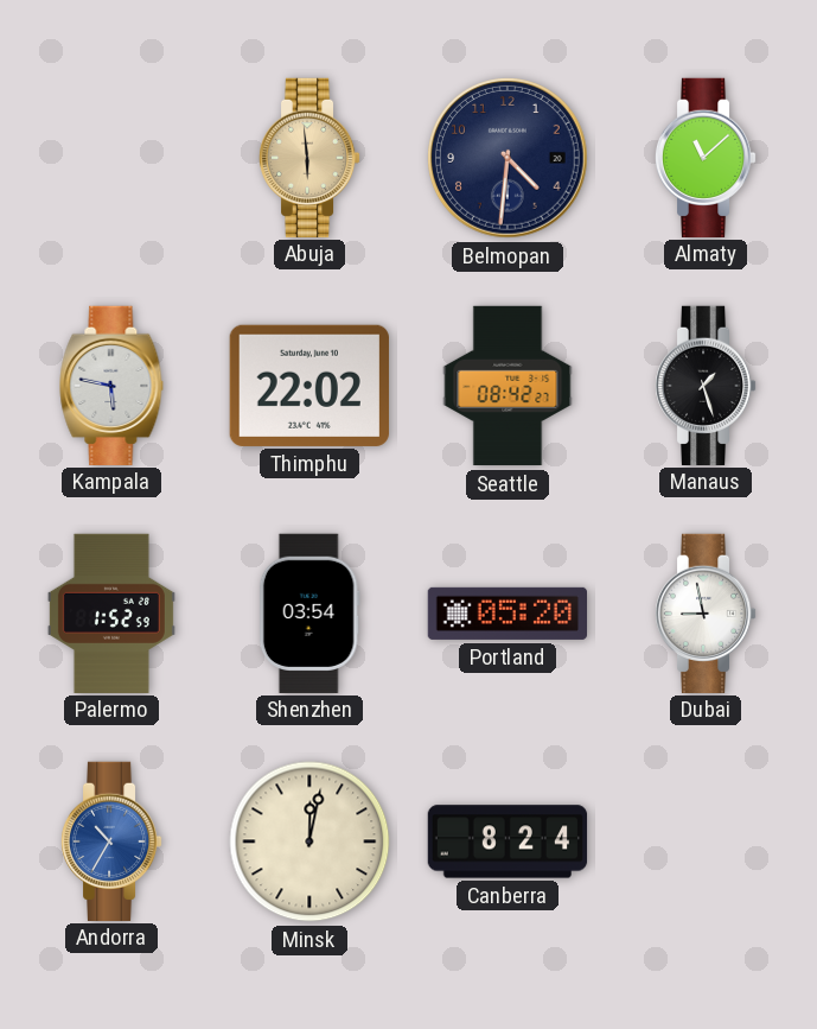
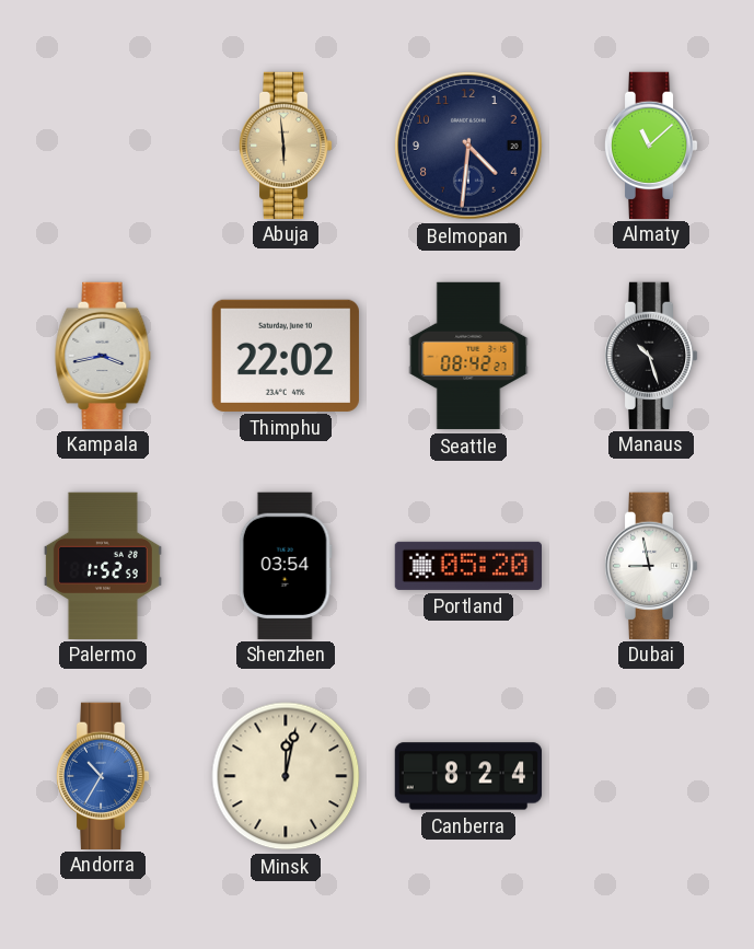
Kampala: 5:47 -> 3:43
Manaus: 1:27 -> 10:27
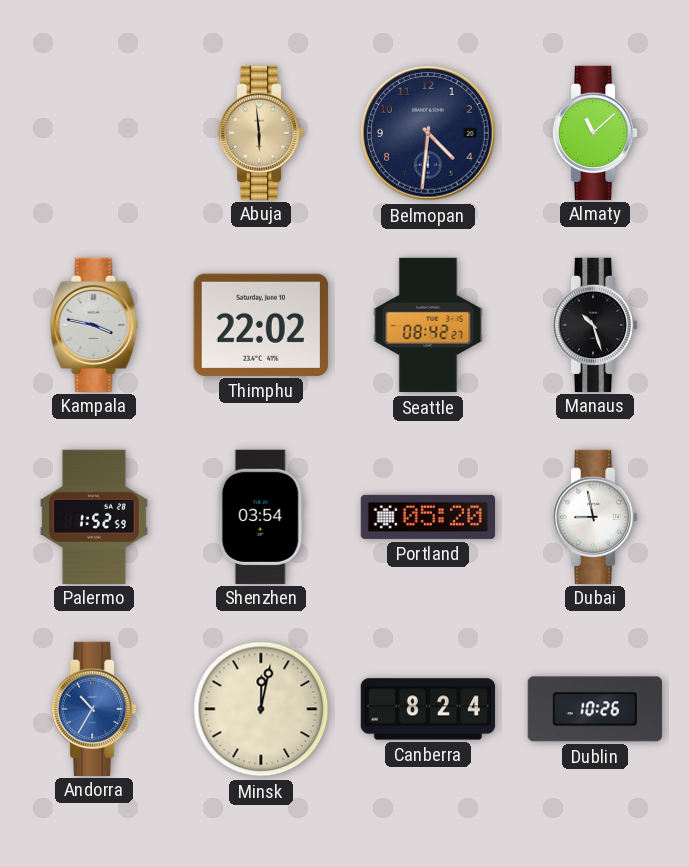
Kampala: 3:43 -> 3:47
Dublin: none -> 10:26
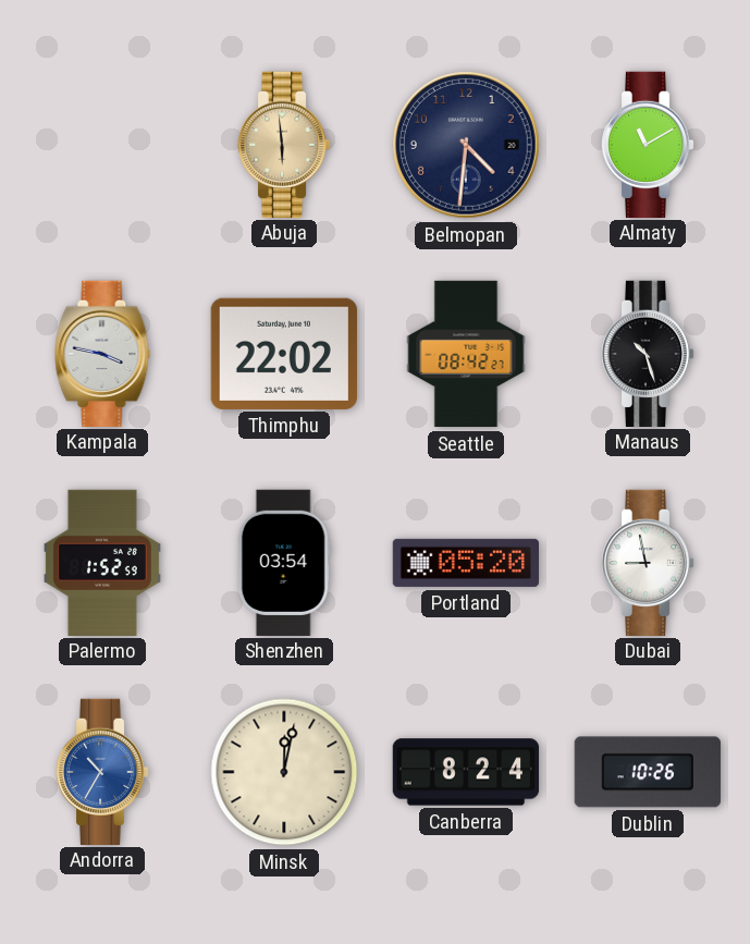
Almaty: 11:08 -> 11:10
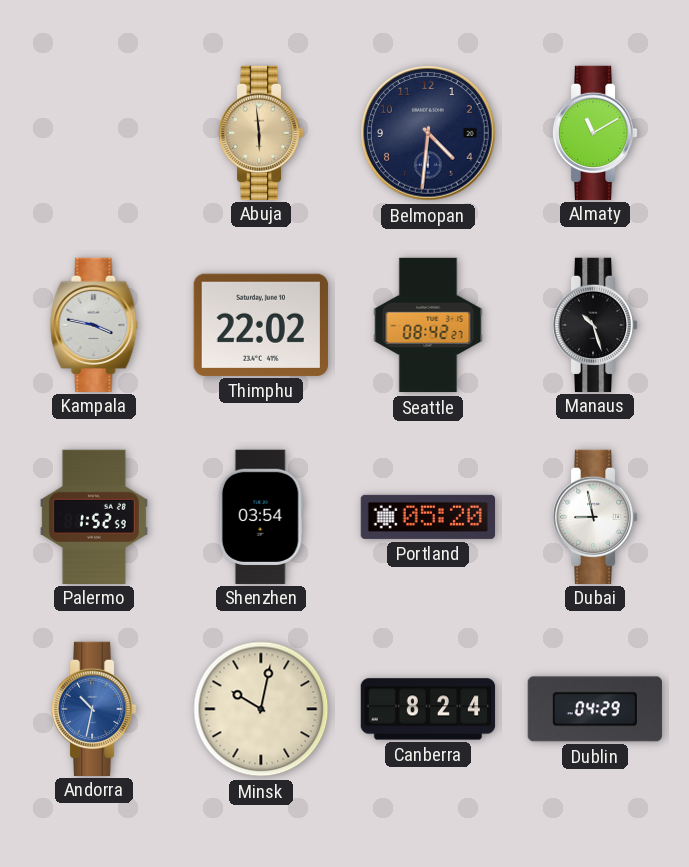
Andorra: 10:35 -> 10:32
Minsk: 12:02 -> 10:02
Dublin: 10:26 -> 04:29
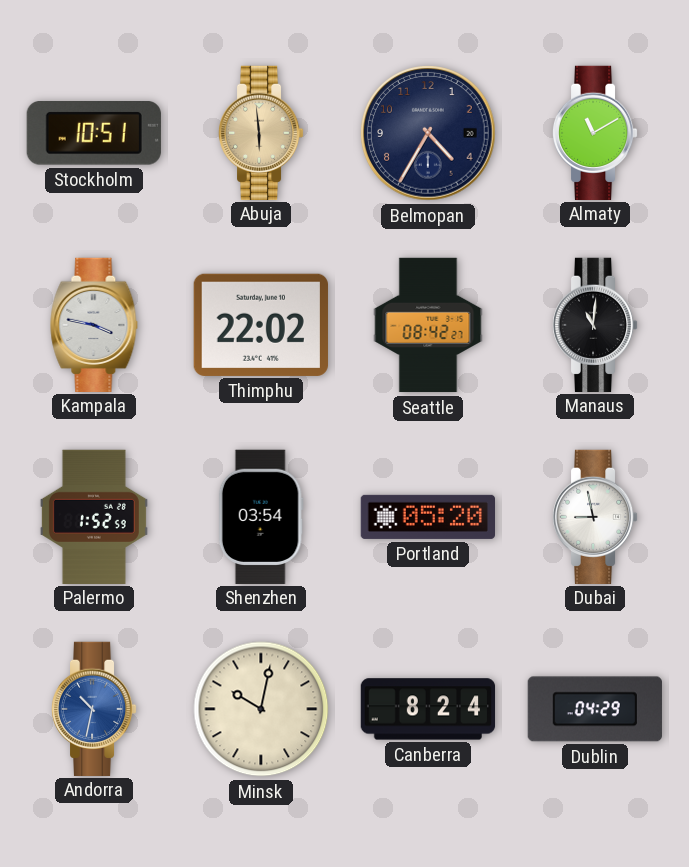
Stockholm: none -> 10:51
Belmopan: 4:31 -> 4:35
Manaus: 10:27 -> 11:01
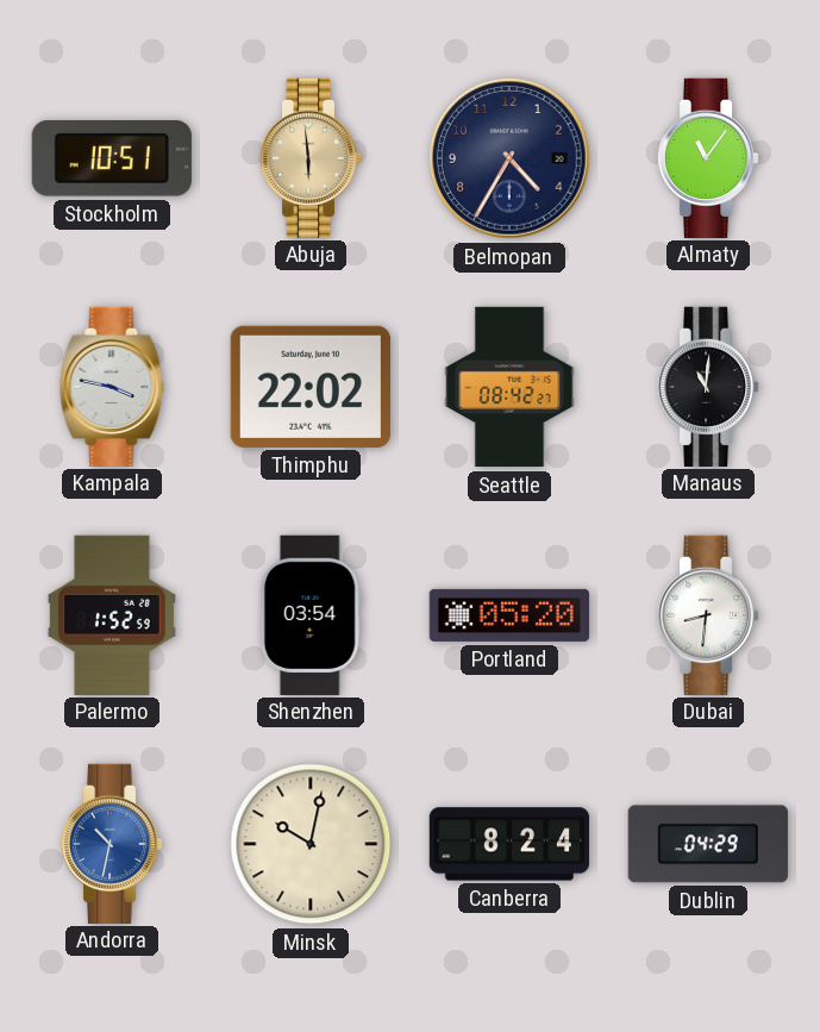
Almaty: 11:10 -> 11:06
Dubai: 8:58 -> 8:31
